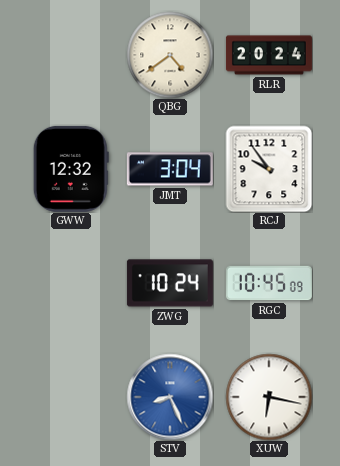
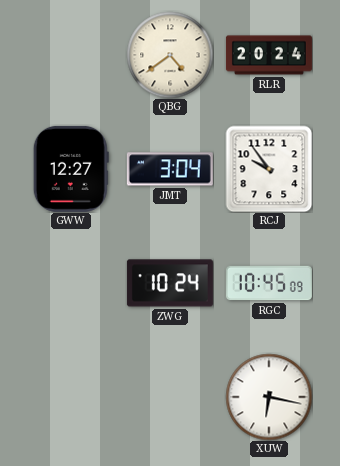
GWW: 12:32 -> 12:27
STV: 8:26 -> none
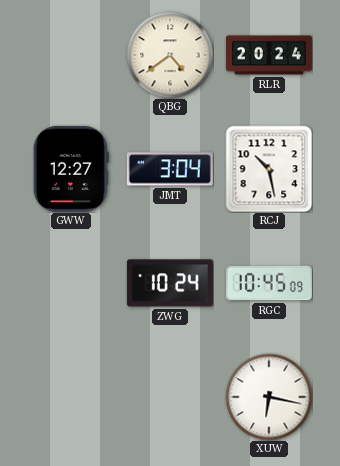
RCJ: 9:54 -> 10:28
